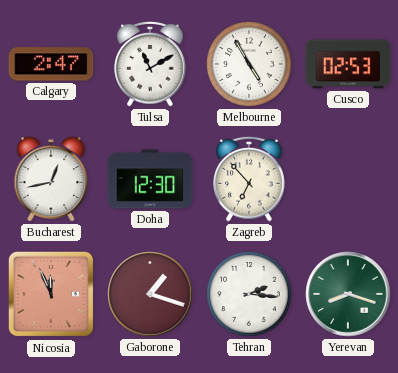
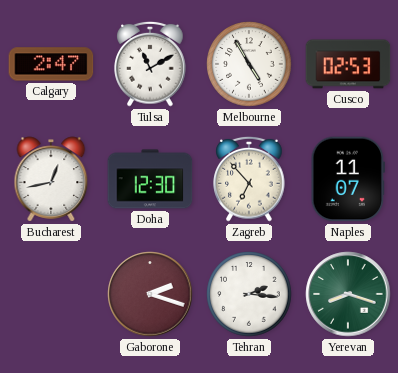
Naples: none -> 11:07
Nicosia: 11:56 -> none
Gaborone: 1:18 -> 2:18
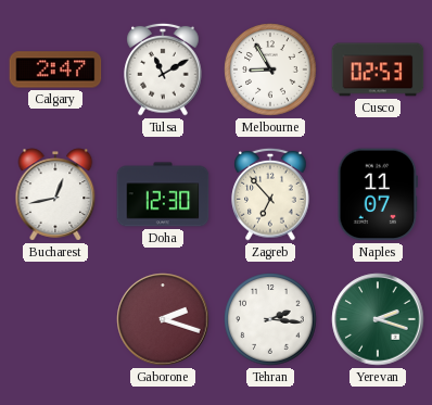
Melbourne: 4:55 -> 8:55
Yerevan: 8:18 -> 2:18
